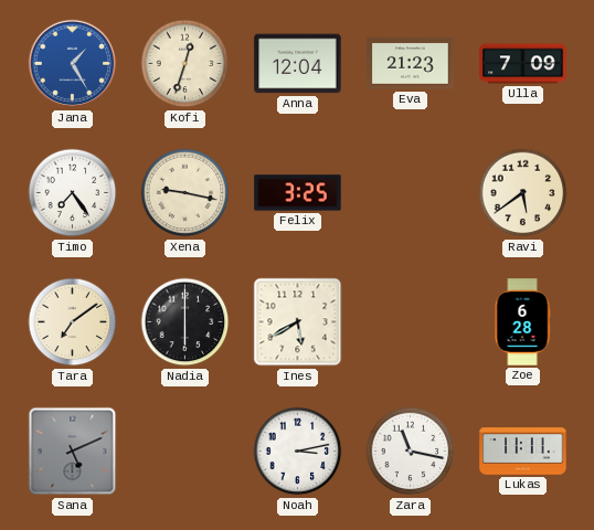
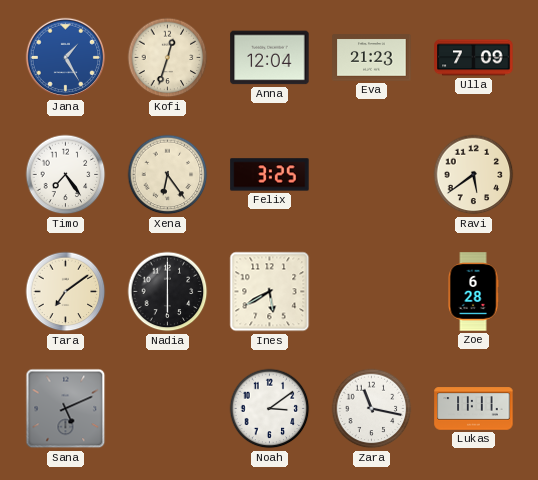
Xena: 9:17 -> 6:24
Noah: 3:13 -> 3:09
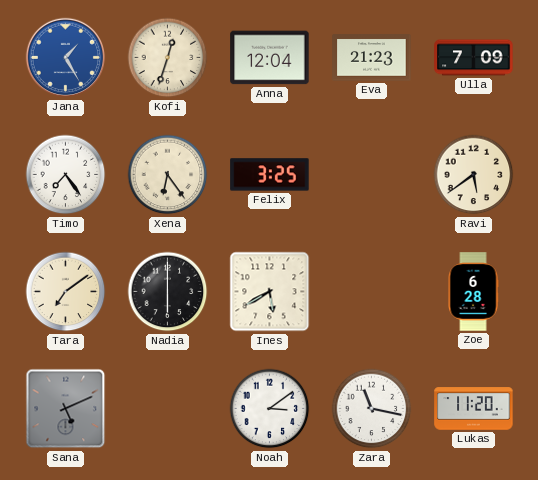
Lukas: 11:11 -> 11:20
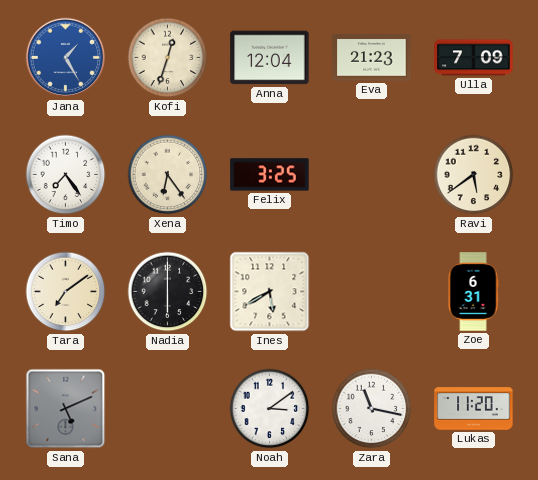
Zoe: 6:28 -> 6:31
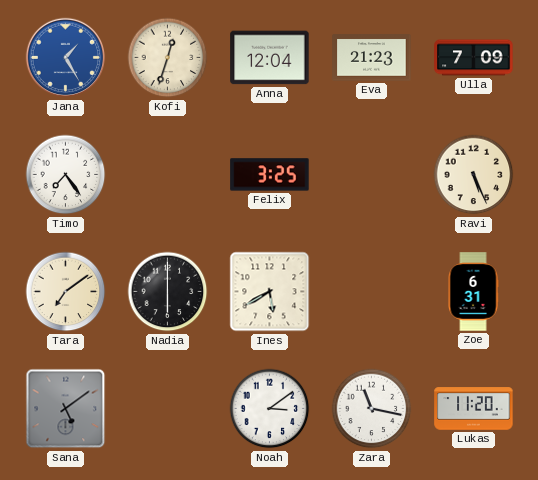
Xena: 6:24 -> none
Ravi: 5:39 -> 5:26
Sana: 5:11 -> 5:09
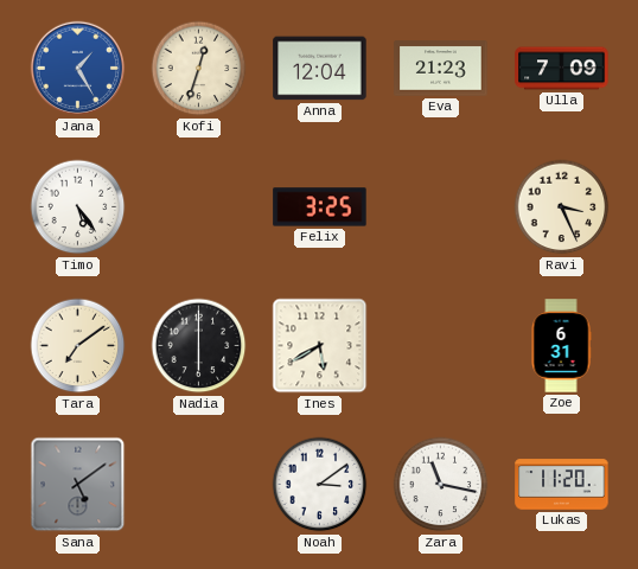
Timo: 7:24 -> 5:24
Ravi: 5:26 -> 3:26
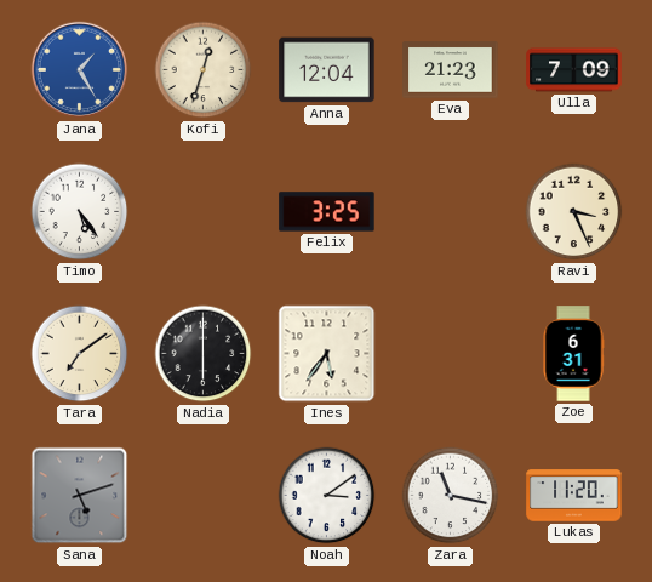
Ines: 5:40 -> 5:36
Sana: 5:09 -> 5:12
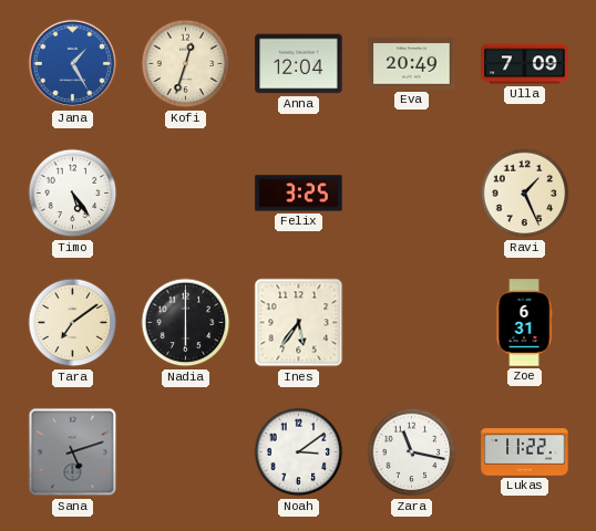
Eva: 21:23 -> 20:49
Ravi: 3:26 -> 1:26
Lukas: 11:20 -> 11:22
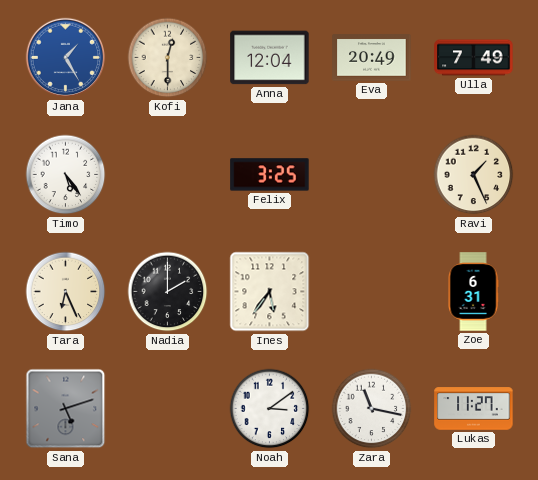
Kofi: 12:33 -> 12:30
Ulla: 7:09 -> 7:49
Tara: 7:09 -> 6:26
Nadia: 6:00 -> 2:00
Lukas: 11:22 -> 11:27
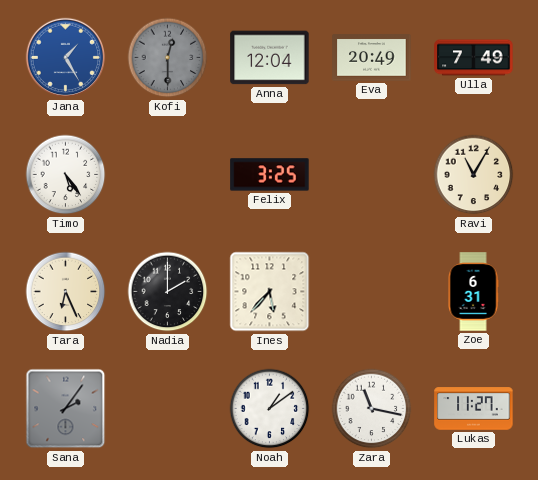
Kofi dial: cream -> grey
Ravi: 1:26 -> 11:05
Ines: 5:36 -> 5:37
Sana: 5:12 -> 2:06
Noah: 3:09 -> 1:09
